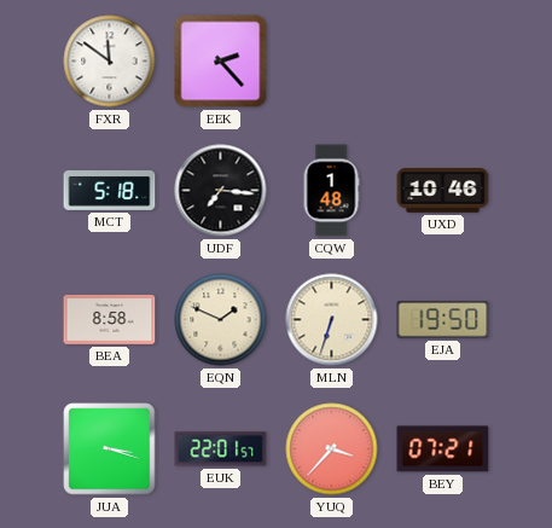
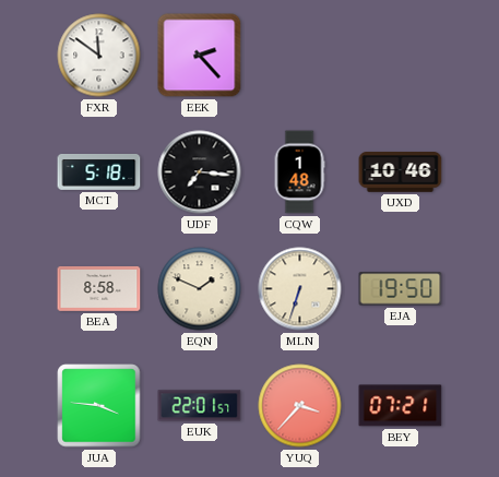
JUA: 3:18 -> 3:46
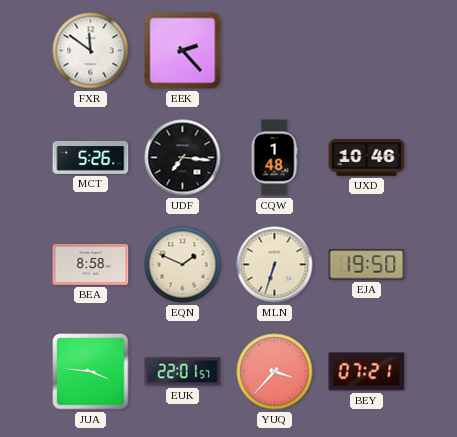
MCT: 5:18 -> 5:26
